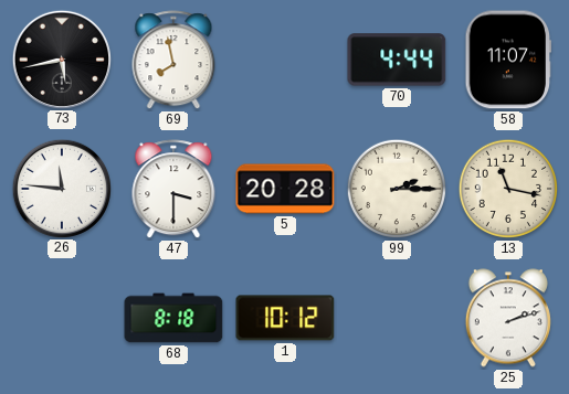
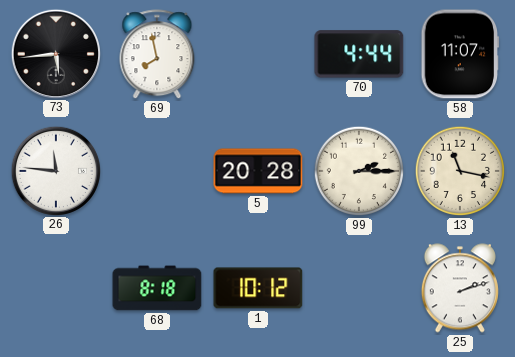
73: 5:43 -> 5:44
47: 3:30 -> none
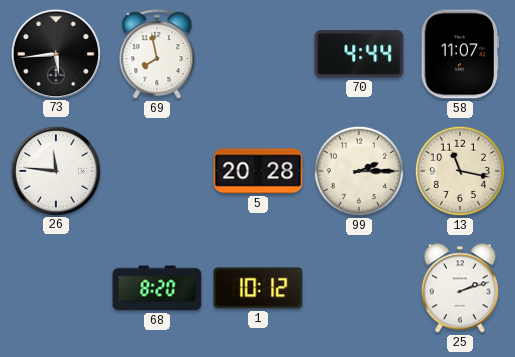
68: 8:18 -> 8:20
